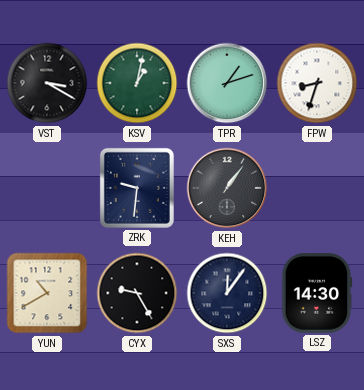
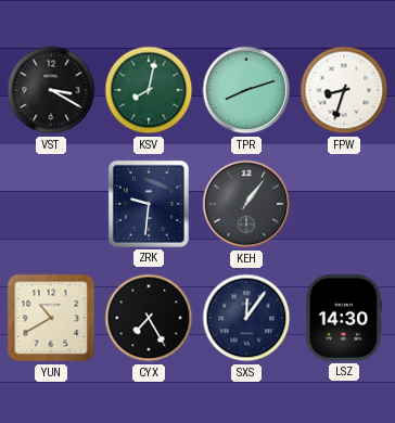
KSV: 1:02 -> 8:02
TPR: 1:12 -> 8:12
CYX: 9:25 -> 7:25
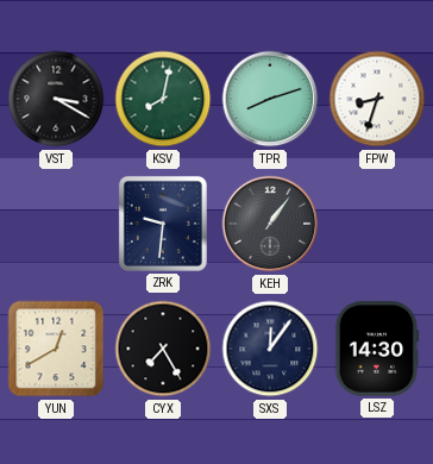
YUN: 10:40 -> 12:40
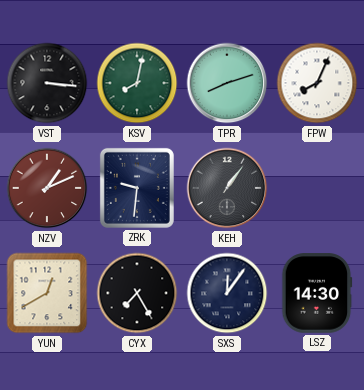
VST: 3:20 -> 3:16
FPW: 8:33 -> 8:04
NZV: none -> 1:11
